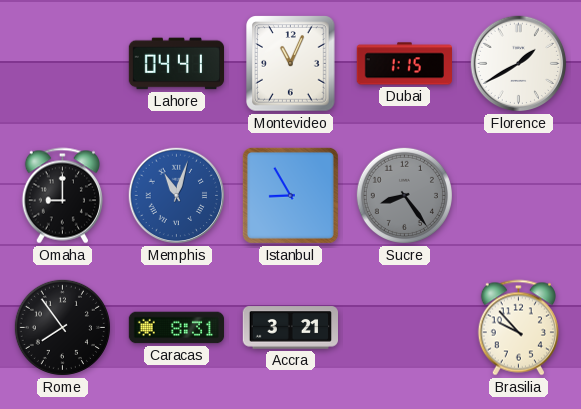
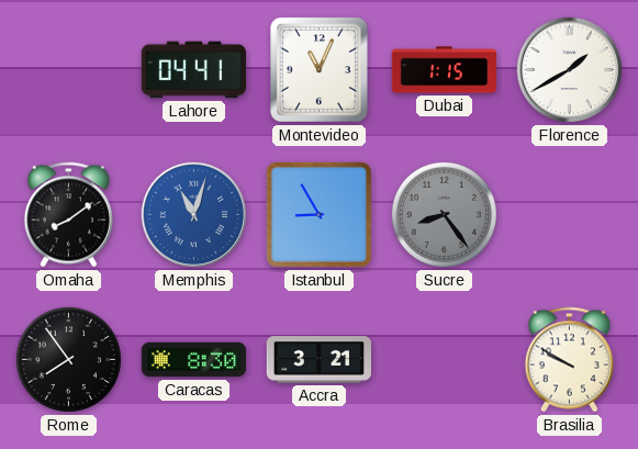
Omaha: 9:00 -> 8:09
Caracas: 8:31 -> 8:30
Brasilia: 9:53 -> 9:50
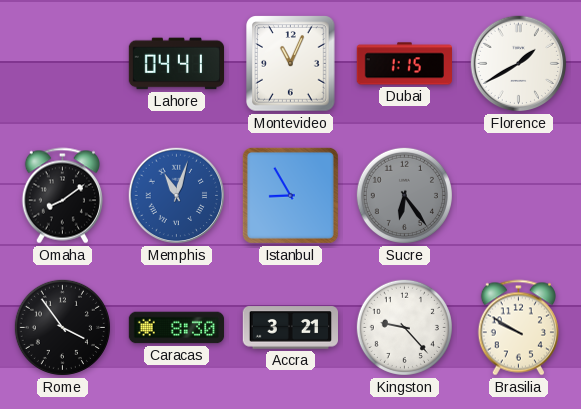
Sucre: 8:24 -> 6:24
Rome: 7:54 -> 3:54
Kingston: none -> 9:23
